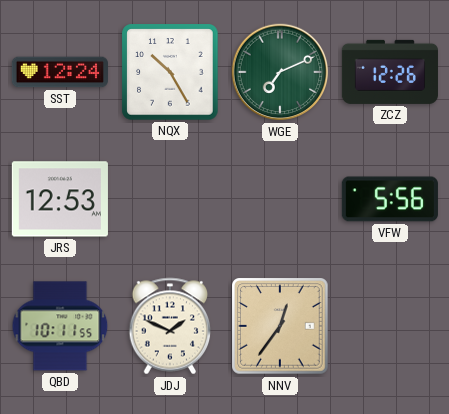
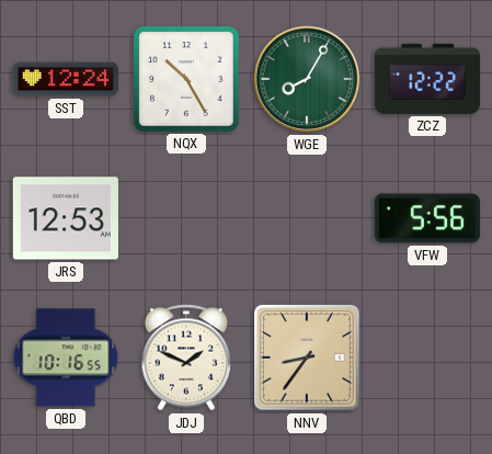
WGE: 7:11 -> 8:05
ZCZ: 12:26 -> 12:22
QBD: 10:11 -> 10:16
NNV: 12:36 -> 8:36
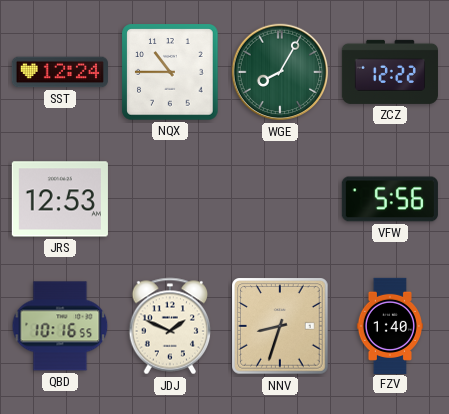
NQX: 10:25 -> 10:45
NNV: 8:36 -> 8:33
FZV: none -> 1:40
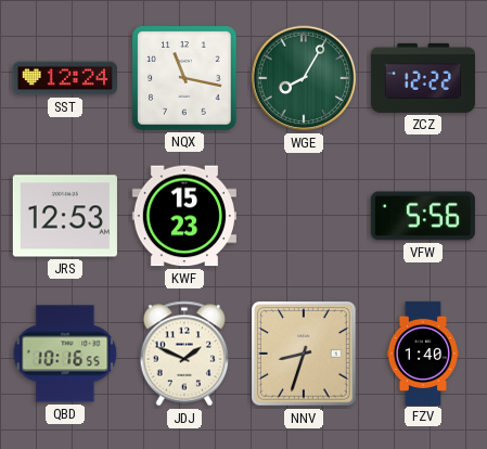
NQX: 10:45 -> 11:17
KWF: none -> 15:23
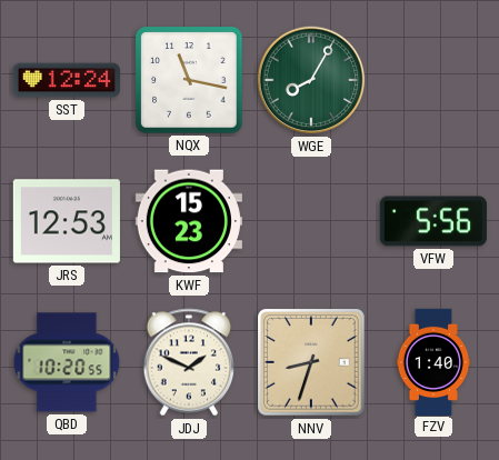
ZCZ: 12:22 -> none
QBD: 10:16 -> 10:20
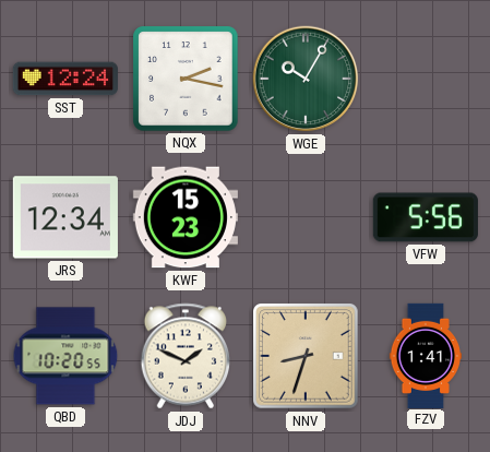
NQX: 11:17 -> 2:17
WGE: 8:05 -> 10:05
JRS: 12:53 -> 12:34
FZV: 1:40 -> 1:41
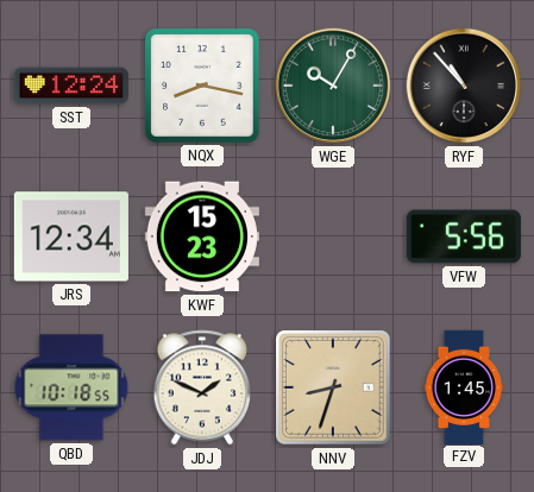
NQX: 2:17 -> 8:17
RYF: none -> 10:53
QBD: 10:20 -> 10:18
FZV: 1:41 -> 1:45
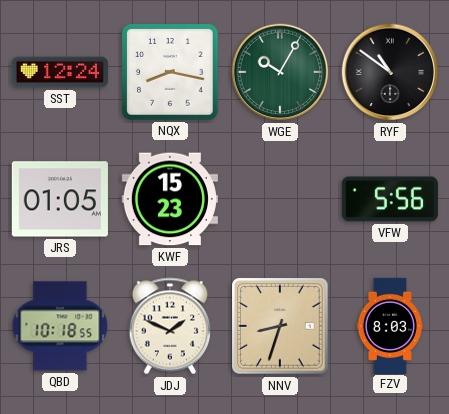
RYF: 10:53 -> 10:51
JRS: 12:34 -> 01:05
FZV: 1:45 -> 8:03
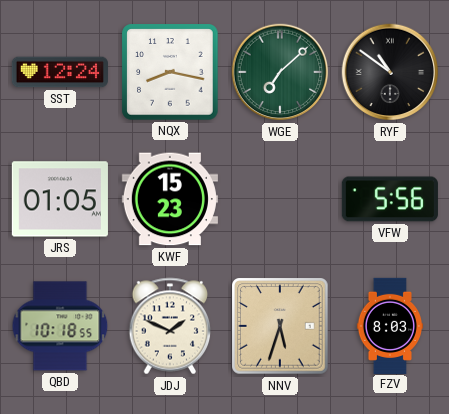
WGE: 10:05 -> 7:08
NNV: 8:33 -> 5:33
